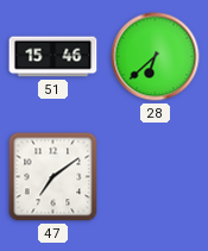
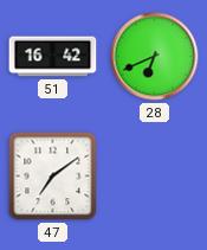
51: 15:46 -> 16:42
28: 6:38 -> 6:41
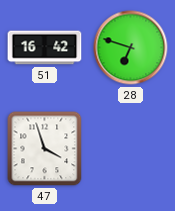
28: 6:41 -> 6:48
47: 7:09 -> 3:57
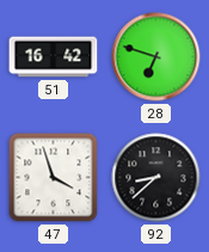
92: none -> 8:38
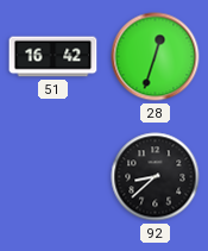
28: 6:48 -> 12:33
47: 3:57 -> none
